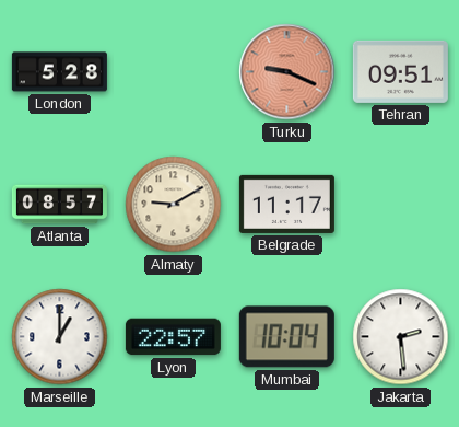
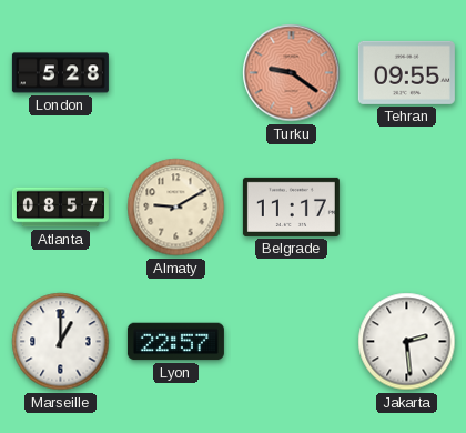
Turku: 9:19 -> 9:21
Tehran: 09:51 -> 09:55
Mumbai: 10:04 -> none
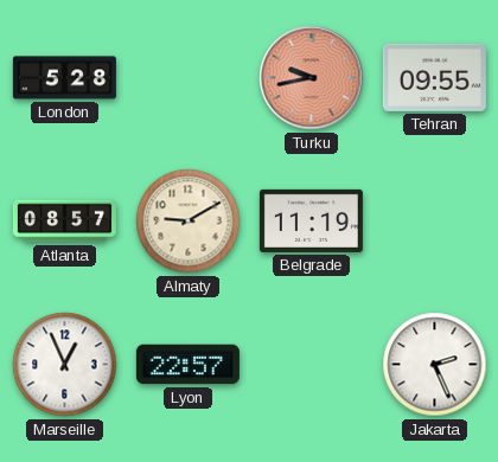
Turku: 9:21 -> 9:43
Belgrade: 11:17 -> 11:19
Marseille: 1:00 -> 12:56
Jakarta: 2:29 -> 2:26
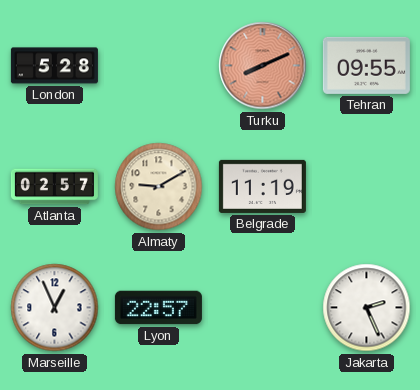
Turku: 9:43 -> 8:11
Atlanta: 08:57 -> 02:57
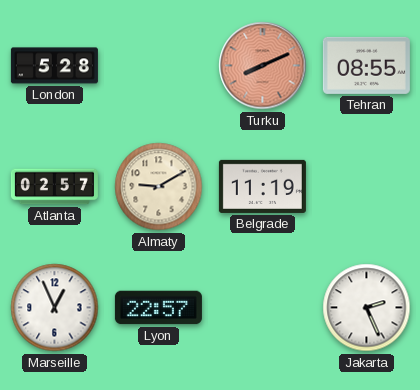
Tehran: 09:55 -> 08:55
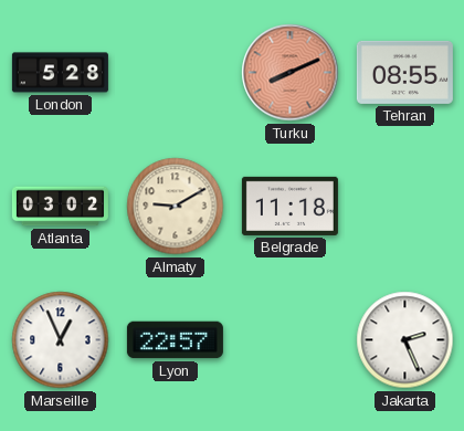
Atlanta: 02:57 -> 03:02
Belgrade: 11:19 -> 11:18
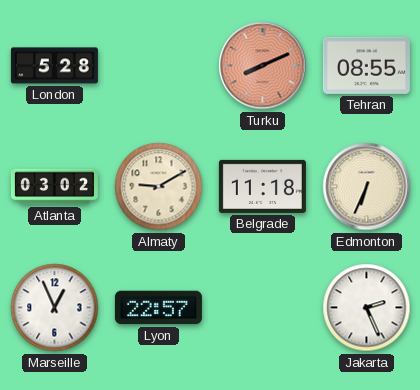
Edmonton: none -> 6:34
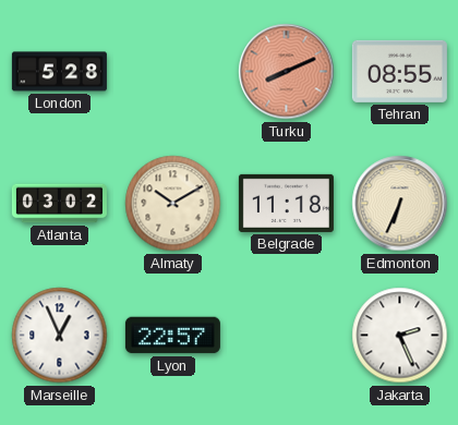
Almaty: 9:10 -> 10:10
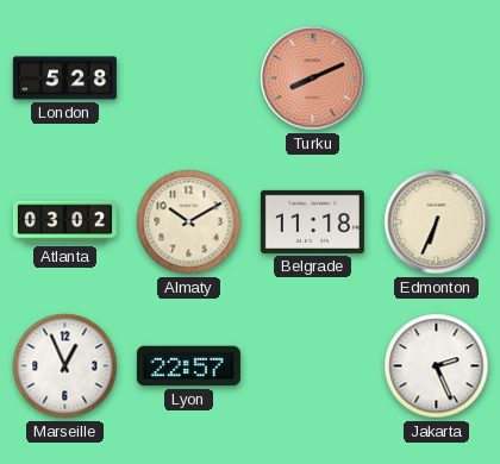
Tehran: 08:55 -> none
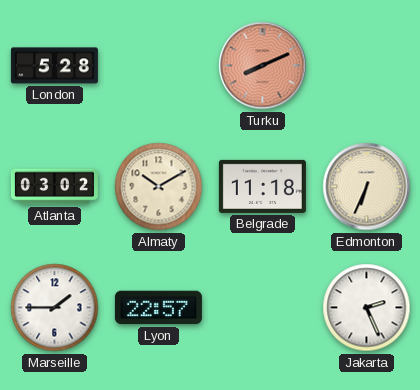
Marseille: 12:56 -> 1:45
